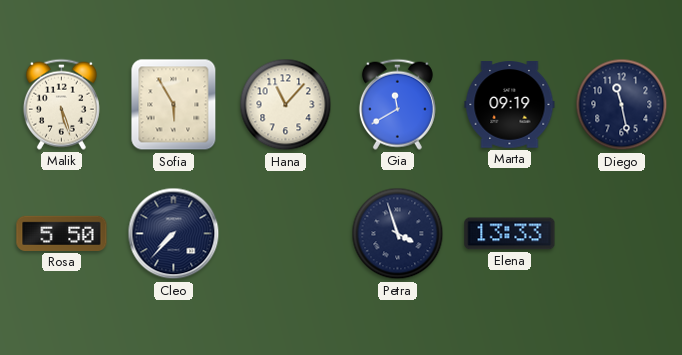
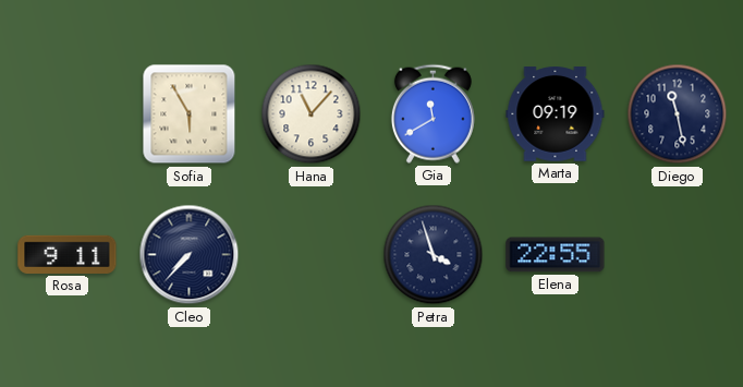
Malik: 5:27 -> none
Rosa: 5:50 -> 9:11
Elena: 13:33 -> 22:55
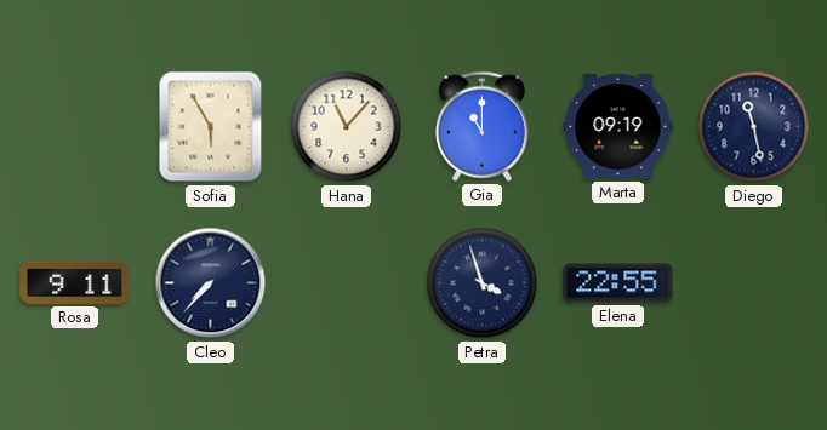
Gia: 11:40 -> 11:00
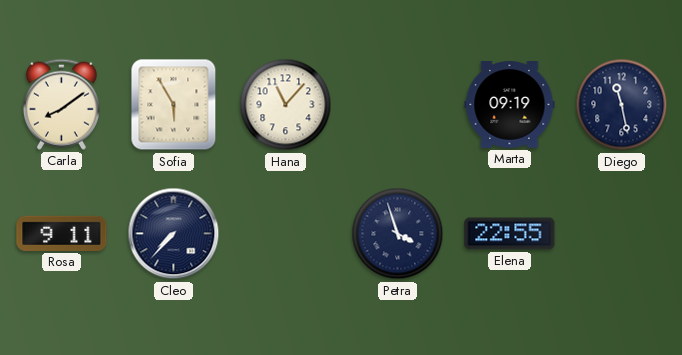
Carla: none -> 8:09
Gia: 11:00 -> none
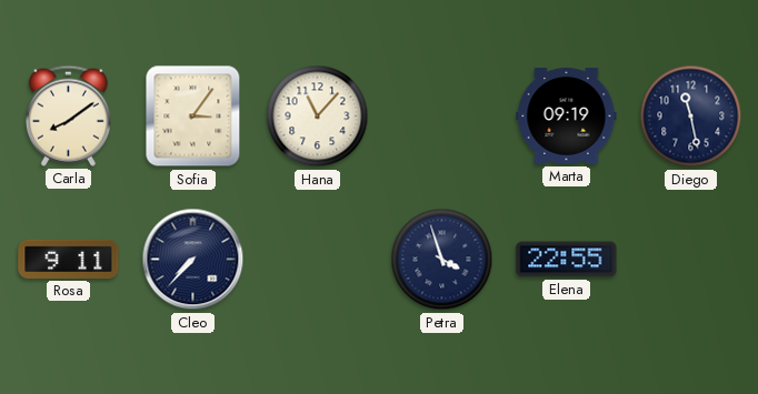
Sofia: 5:55 -> 3:06
